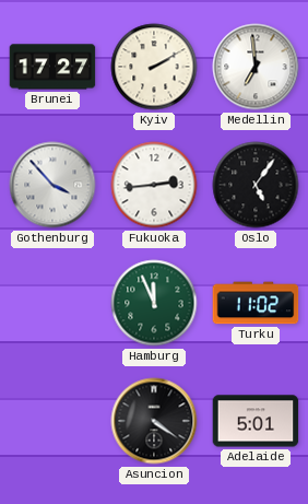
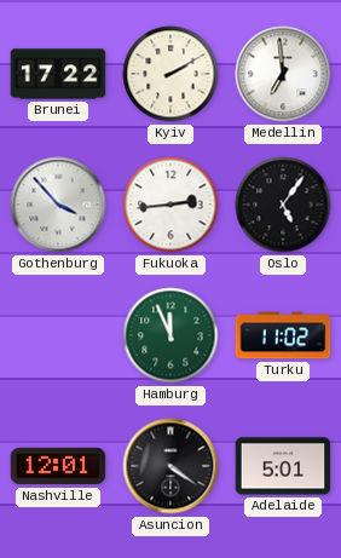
Brunei: 17:27 -> 17:22
Nashville: none -> 12:01
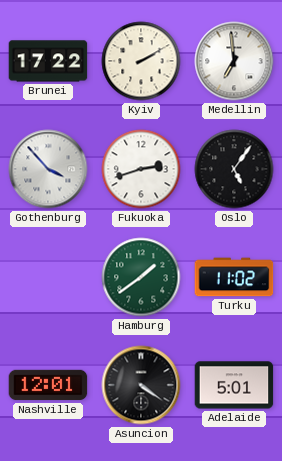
Fukuoka: 2:44 -> 2:42
Hamburg: 11:56 -> 1:39
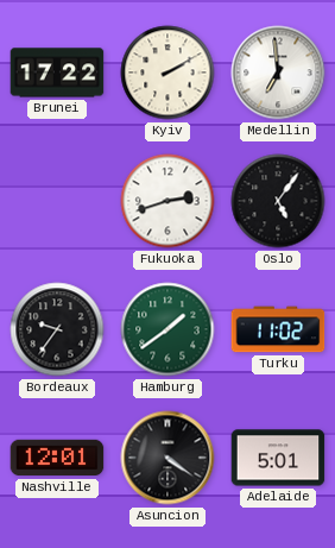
Gothenburg: 3:53 -> none
Bordeaux: none -> 9:36
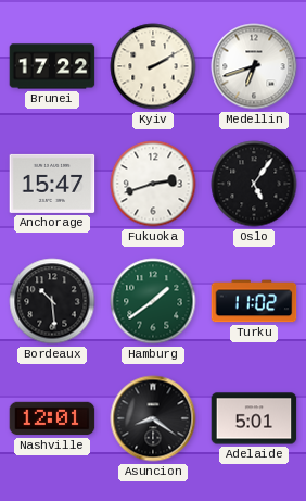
Medellin: 6:59 -> 6:42
Anchorage: none -> 15:47
Bordeaux: 9:36 -> 10:29
Asuncion: 4:21 -> 8:21
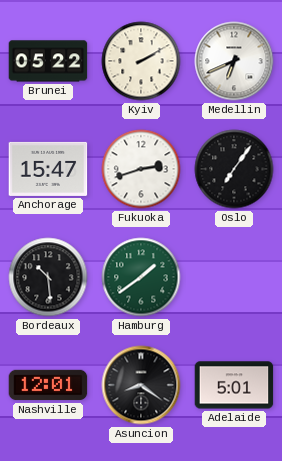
Brunei: 17:22 -> 05:22
Medellin: 6:42 -> 6:41
Oslo: 5:06 -> 7:06
Turku: 11:02 -> none
